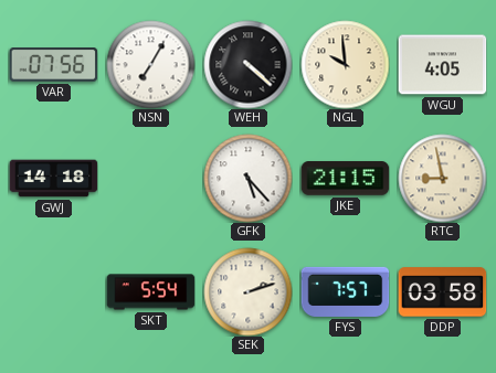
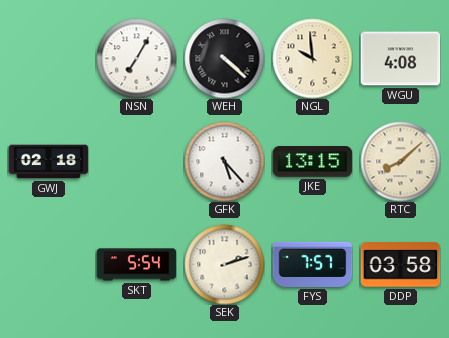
VAR: 07:56 -> none
WGU: 4:05 -> 4:08
GWJ: 14:18 -> 02:18
JKE: 21:15 -> 13:15
RTC: 8:58 -> 8:08
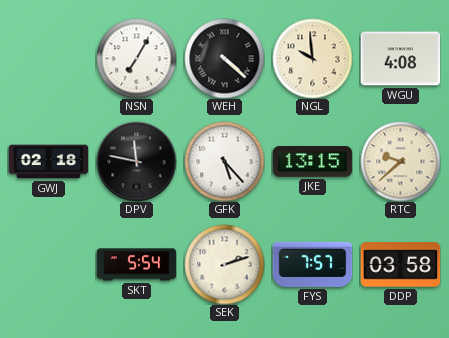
DPV: none -> 11:47
RTC: 8:08 -> 9:38
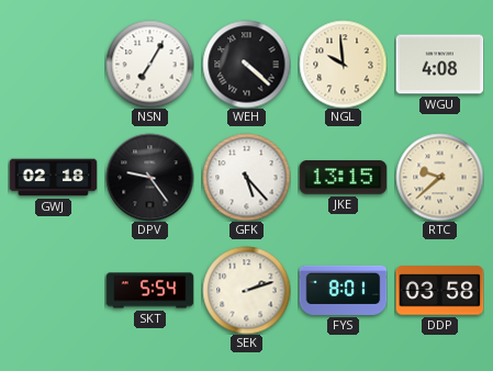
DPV: 11:47 -> 9:24
FYS: 7:57 -> 8:01
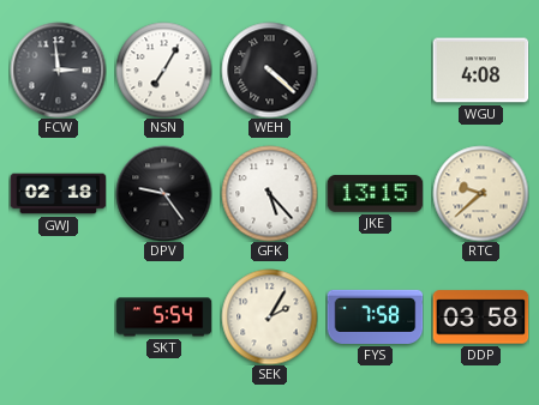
FCW: none -> 2:59
NGL: 9:59 -> none
SEK: 2:12 -> 2:05
FYS: 8:01 -> 7:58
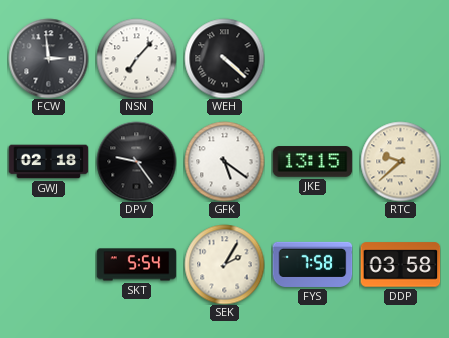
NSN: 7:05 -> 7:07
WGU: 4:08 -> none
GFK: 5:23 -> 5:21
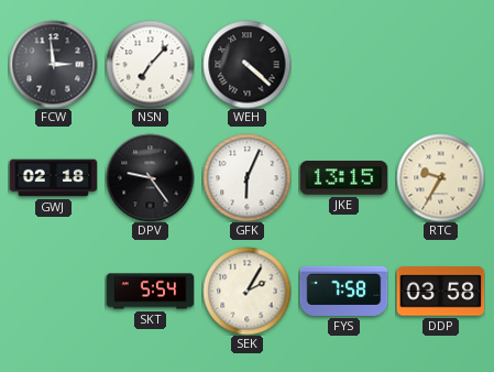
GFK: 5:21 -> 6:04
RTC: 9:38 -> 9:35
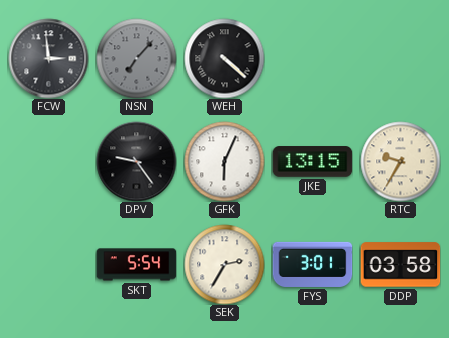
NSN dial: white -> grey
GWJ: 02:18 -> none
SEK: 2:05 -> 2:35
FYS: 7:58 -> 3:01
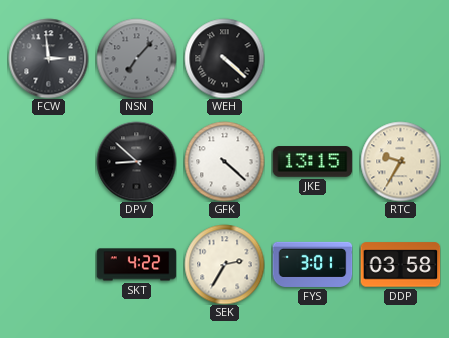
DPV: 9:24 -> 8:52
GFK: 6:04 -> 4:22
SKT: 5:54 -> 4:22
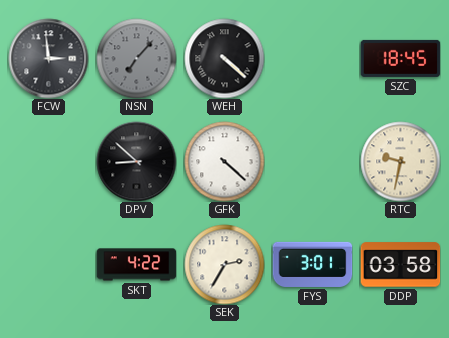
SZC: none -> 18:45
JKE: 13:15 -> none
RTC: 9:35 -> 9:32
